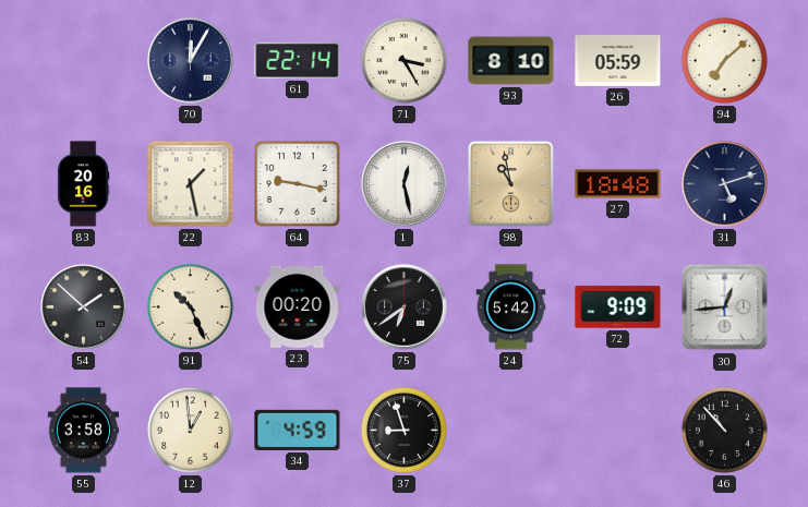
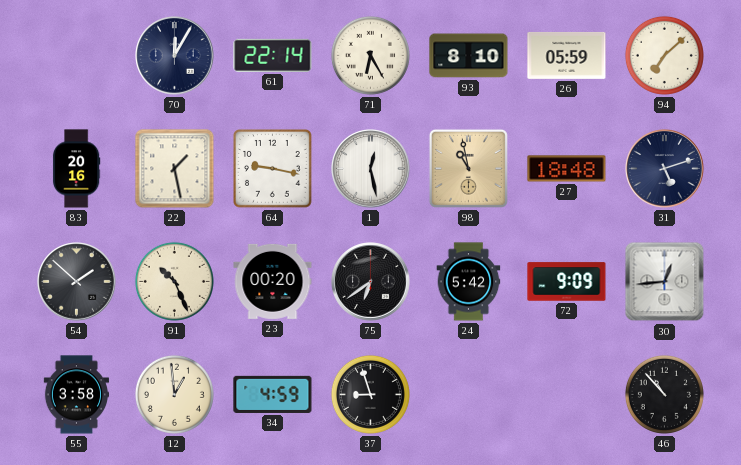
71: 3:25 -> 6:25
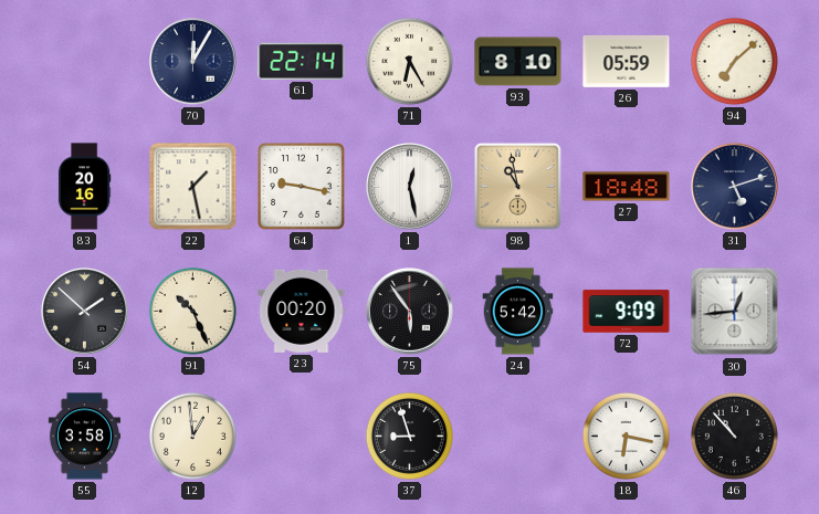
75: 6:39 -> 5:54
34: 4:59 -> none
18: none -> 6:17
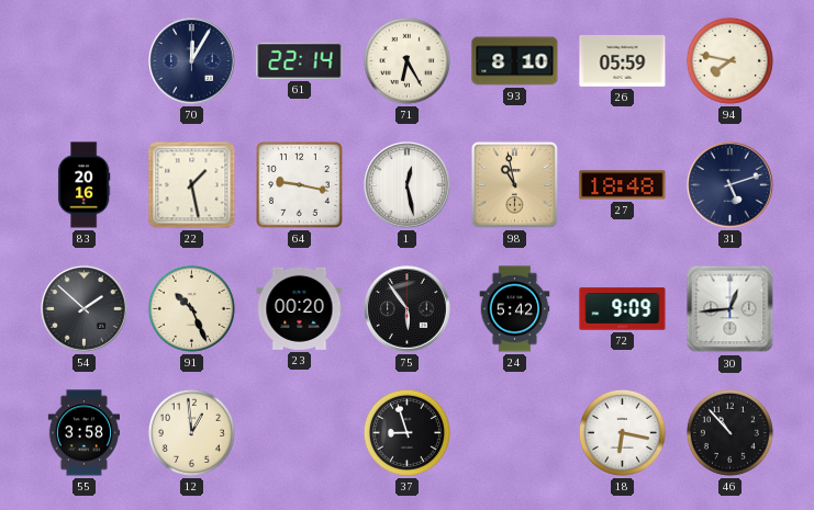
94: 7:08 -> 7:47
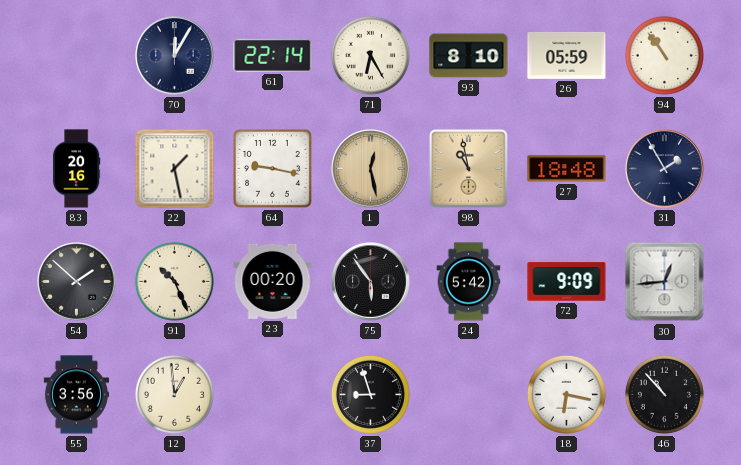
94: 7:47 -> 10:54
1 dial: white -> champagne
31: 5:12 -> 1:55
55: 3:58 -> 3:56
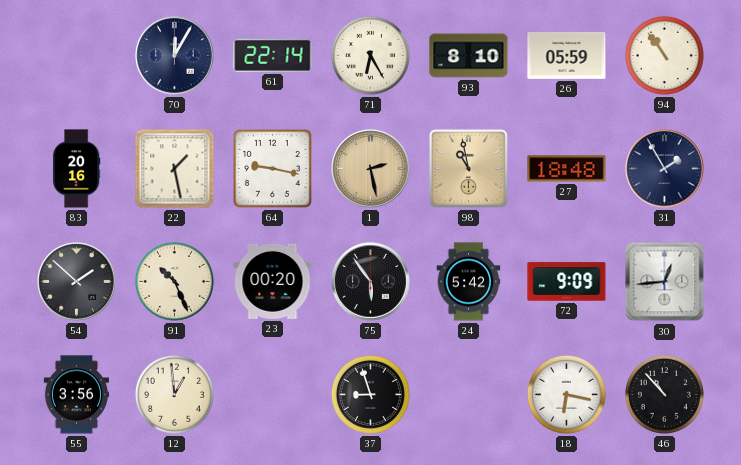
1: 12:28 -> 2:28
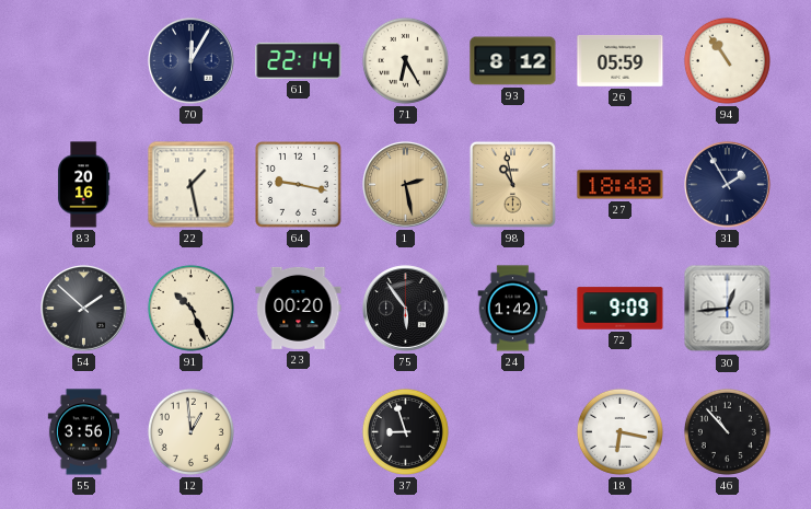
93: 8:10 -> 8:12
24: 5:42 -> 1:42
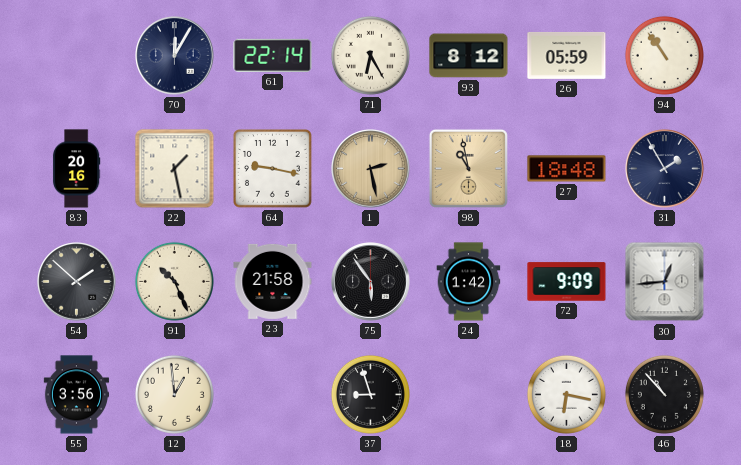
23: 00:20 -> 21:58
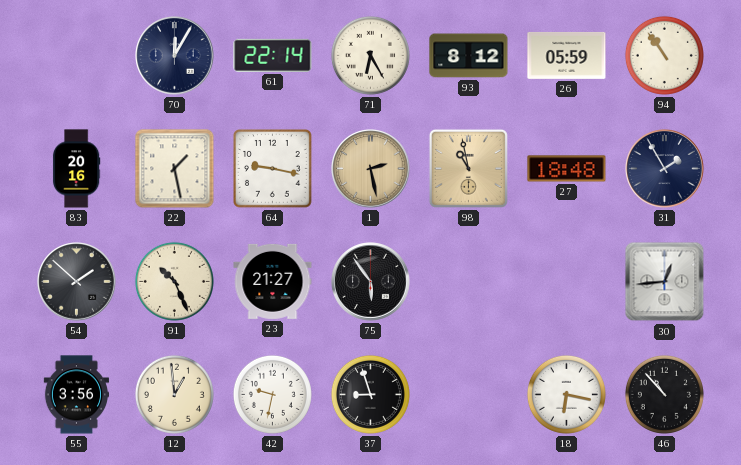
23: 21:58 -> 21:27
24: 1:42 -> none
72: 9:09 -> none
42: none -> 9:32
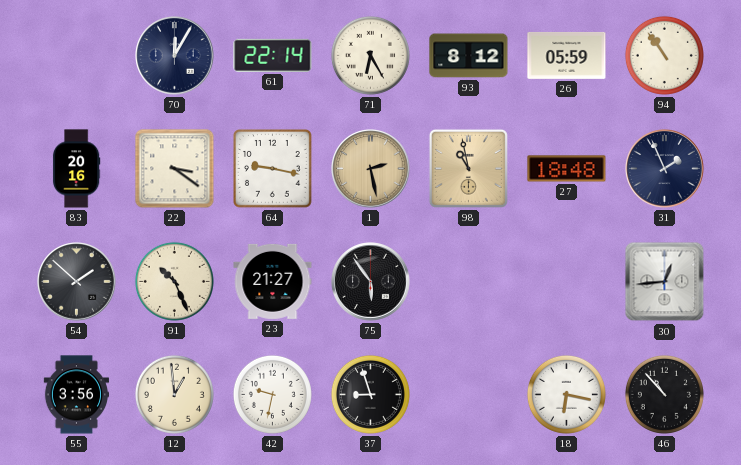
22: 1:28 -> 3:21
31: 1:55 -> 1:56
